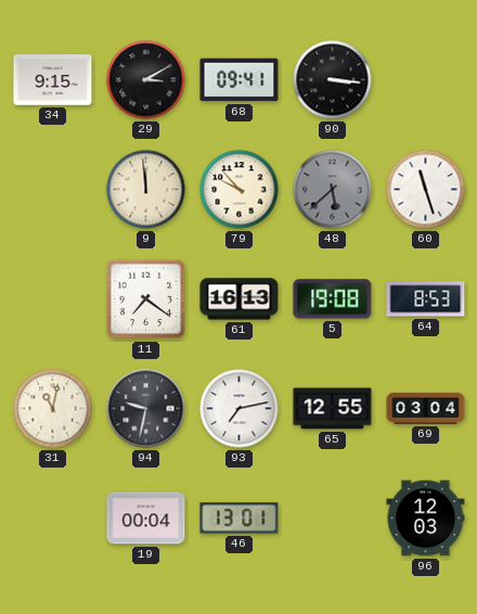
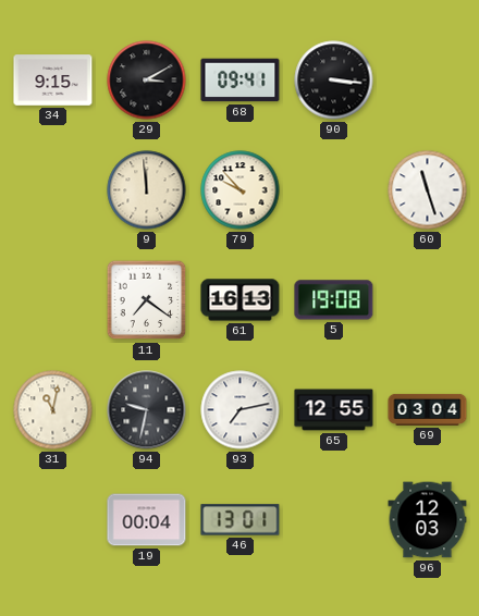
48: 5:38 -> none
64: 8:53 -> none
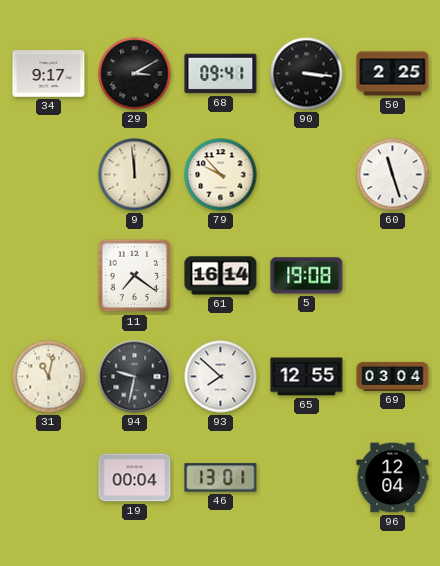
34: 9:15 -> 9:17
50: none -> 2:25
61: 16:13 -> 16:14
93: 7:13 -> 7:52
96: 12:03 -> 12:04
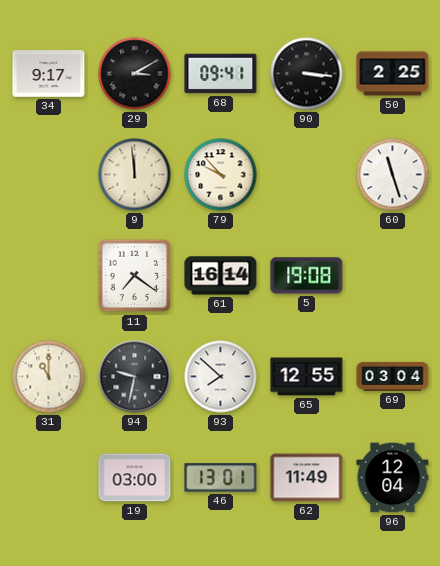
31: 11:02 -> 11:00
19: 00:04 -> 03:00
62: none -> 11:49
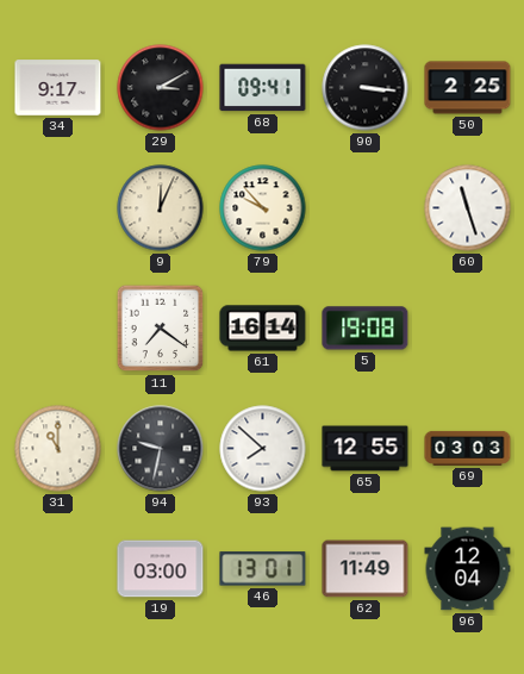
9: 11:59 -> 12:04
69: 03:04 -> 03:03
